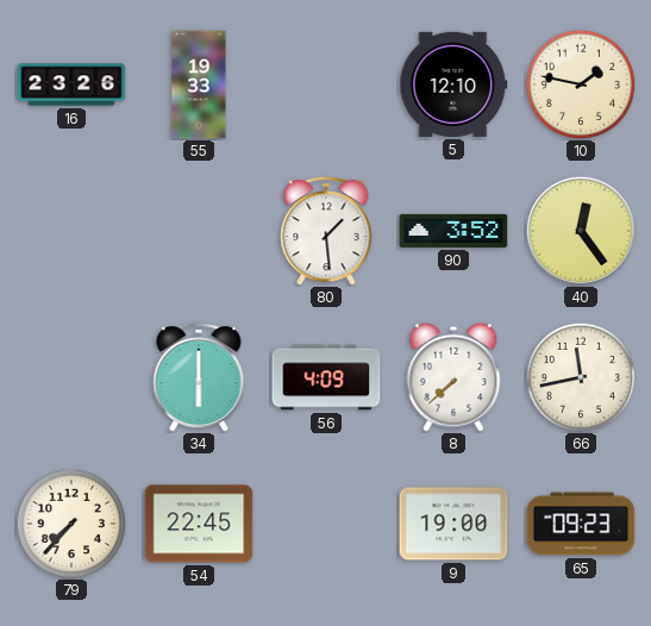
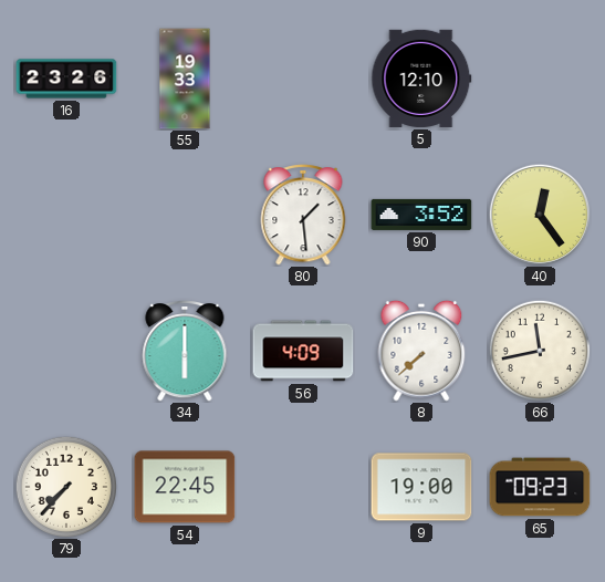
10: 1:47 -> none
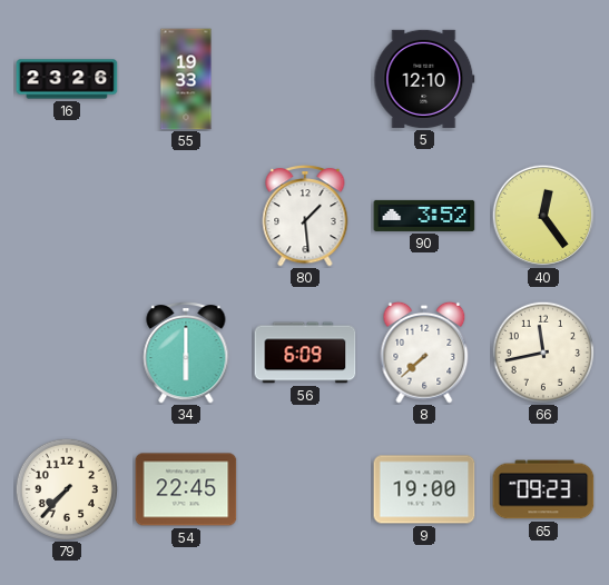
56: 4:09 -> 6:09
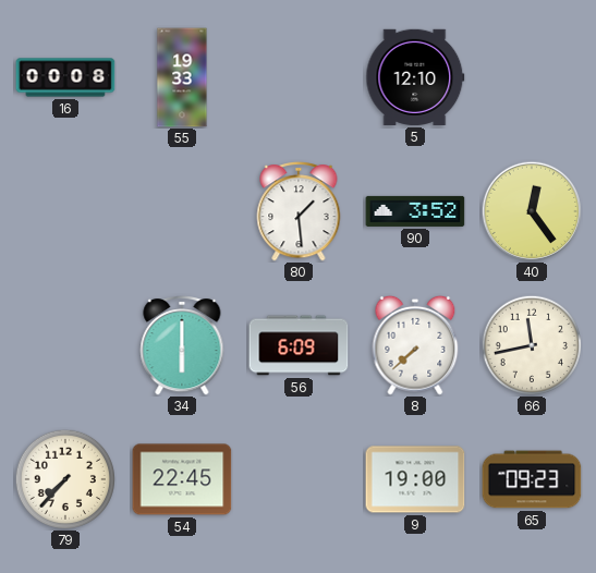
16: 23:26 -> 00:08
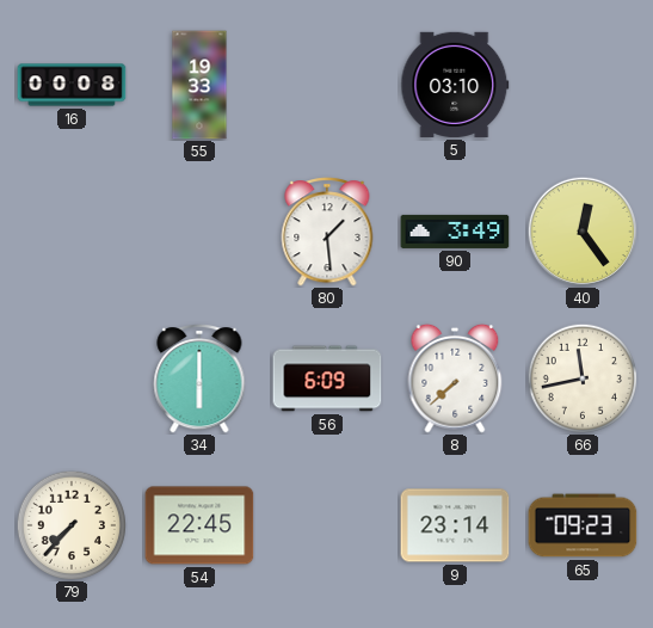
5: 12:10 -> 03:10
90: 3:52 -> 3:49
9: 19:00 -> 23:14
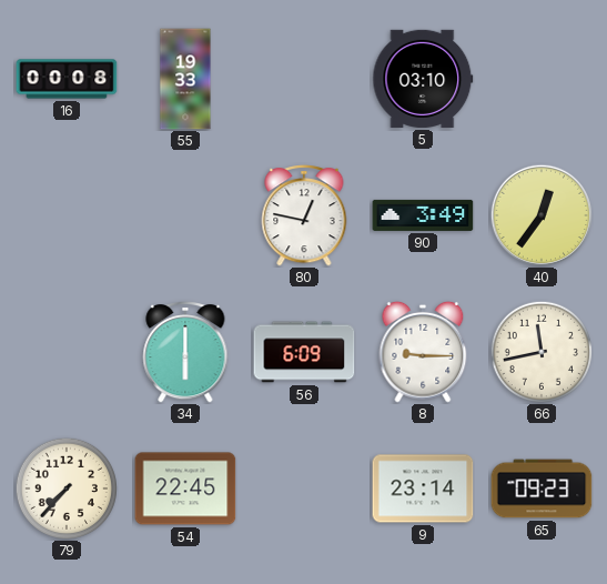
80: 1:29 -> 12:47
40: 12:24 -> 12:36
8: 7:38 -> 9:15
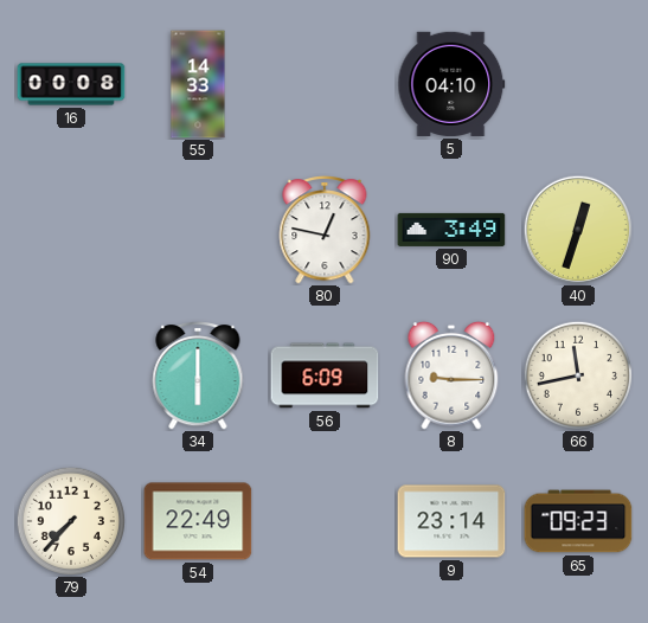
55: 19:33 -> 14:33
5: 03:10 -> 04:10
40: 12:36 -> 12:33
54: 22:45 -> 22:49
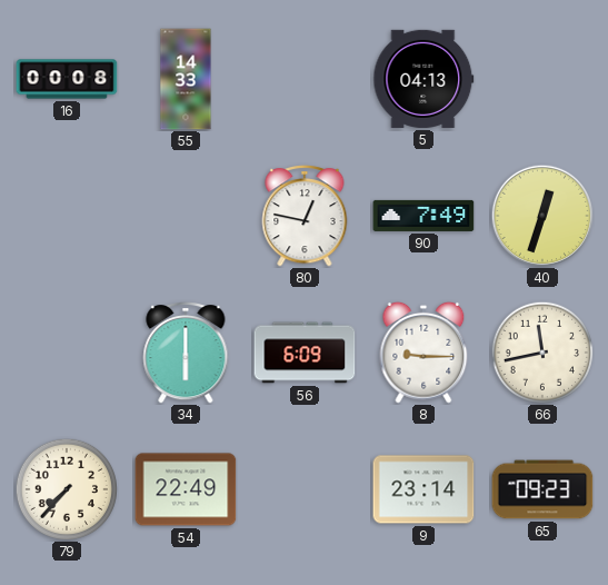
5: 04:10 -> 04:13
90: 3:49 -> 7:49
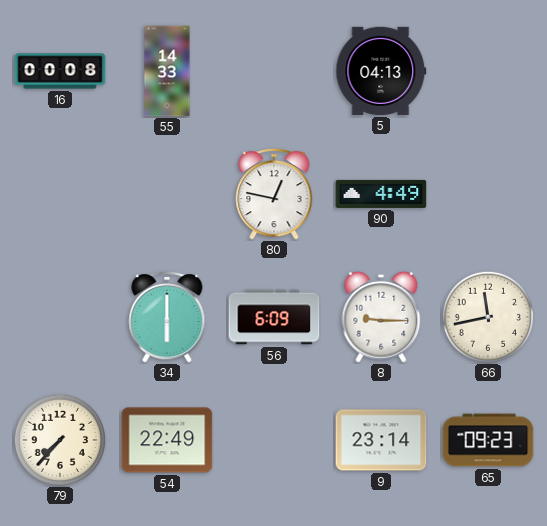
90: 7:49 -> 4:49
40: 12:33 -> none
